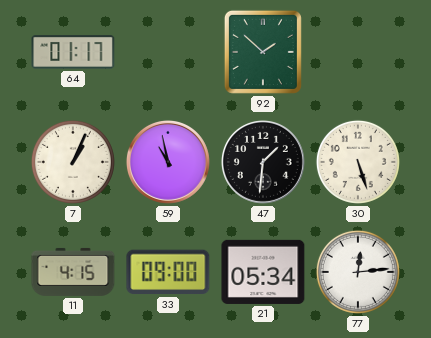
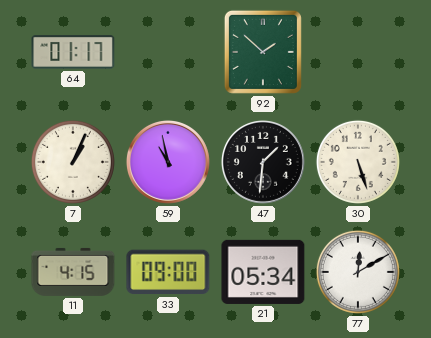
77: 12:14 -> 12:10
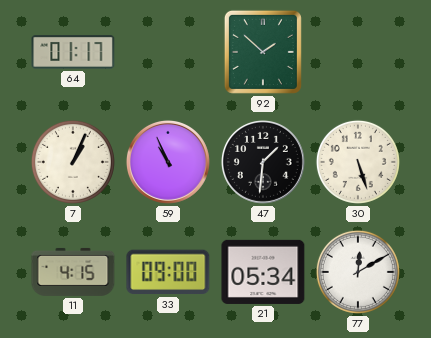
59: 10:58 -> 10:56
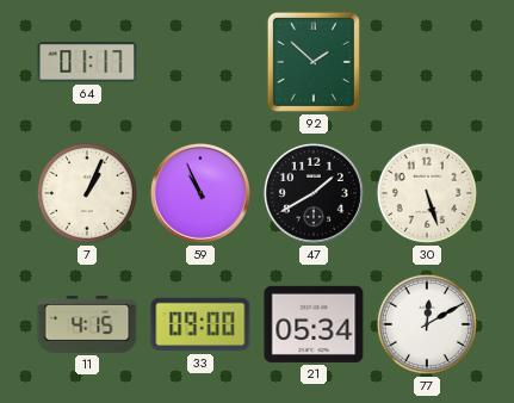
47: 1:31 -> 1:40
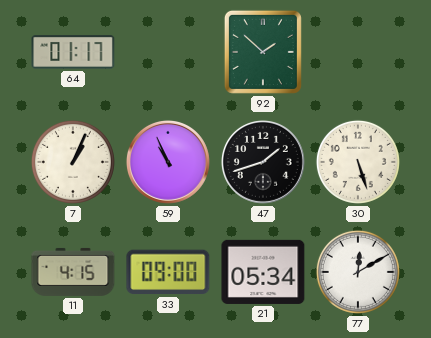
47: 1:40 -> 1:42
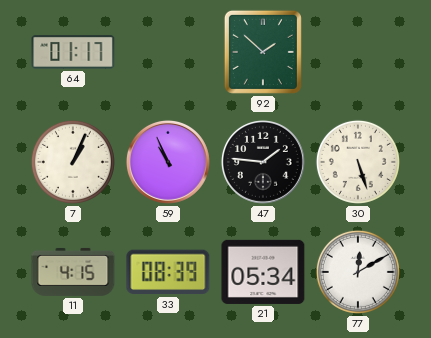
47: 1:42 -> 1:46
33: 09:00 -> 08:39
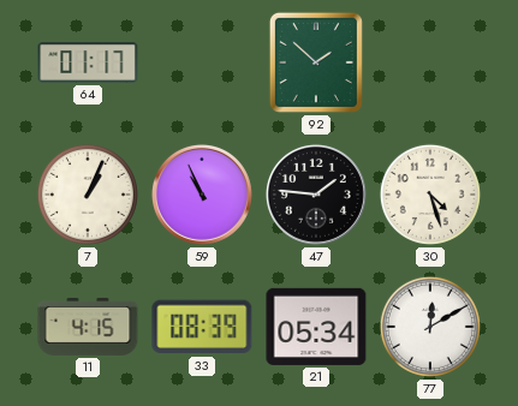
30: 5:27 -> 4:27
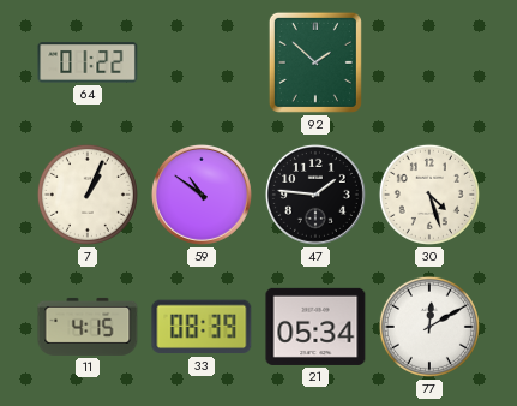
64: 01:17 -> 01:22
59: 10:56 -> 10:51
